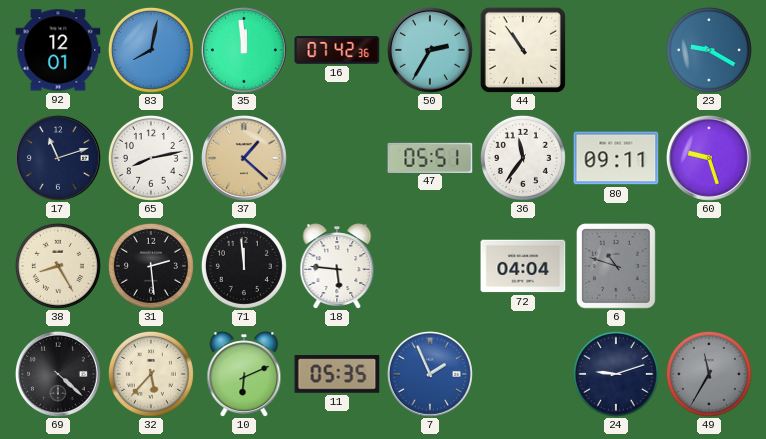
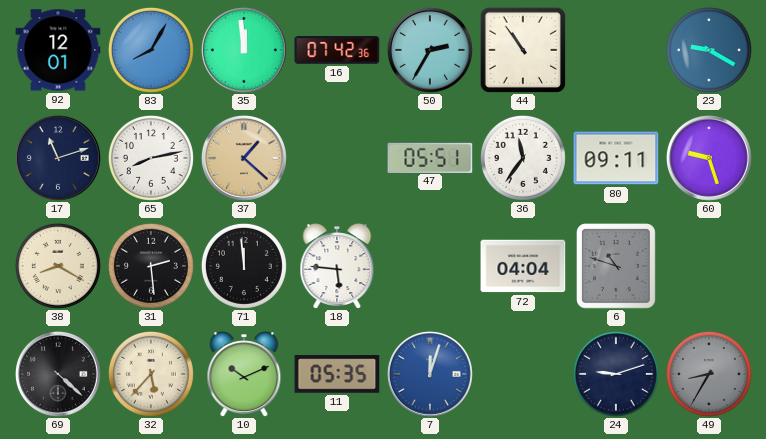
83: 8:02 -> 8:05
38: 8:25 -> 8:20
10: 6:11 -> 10:11
7: 1:56 -> 12:03
49: 11:35 -> 8:35
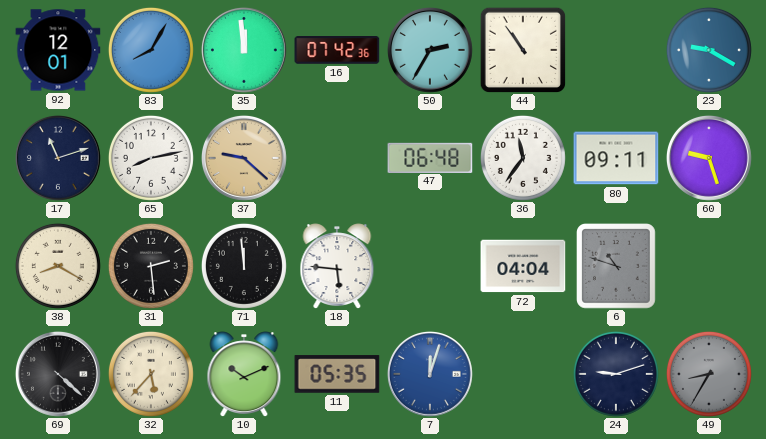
37: 1:22 -> 9:22
47: 05:51 -> 06:48
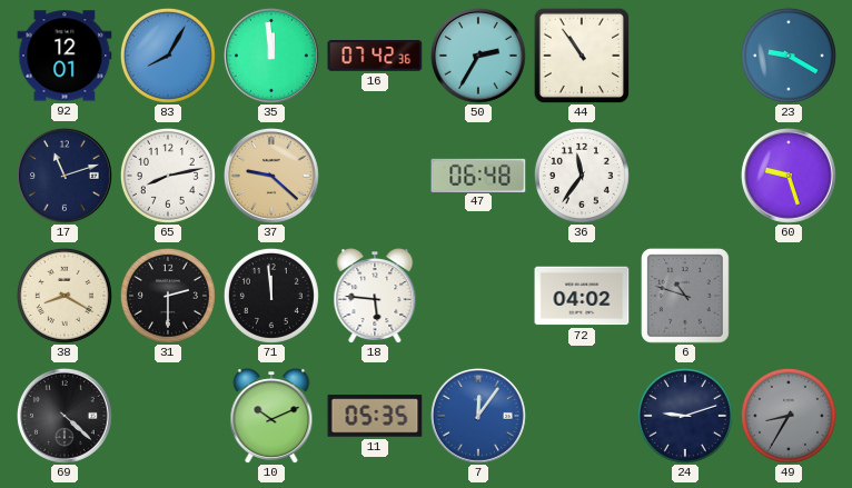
80: 09:11 -> none
31: 2:29 -> 2:30
72: 04:04 -> 04:02
32: 5:37 -> none
7: 12:03 -> 12:06
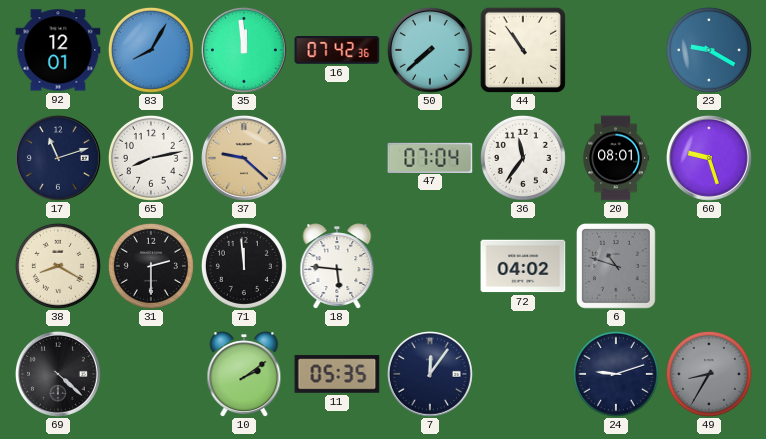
50: 2:35 -> 7:38
47: 06:48 -> 07:04
20: none -> 08:01
10: 10:11 -> 2:09
7 dial: blue -> navy
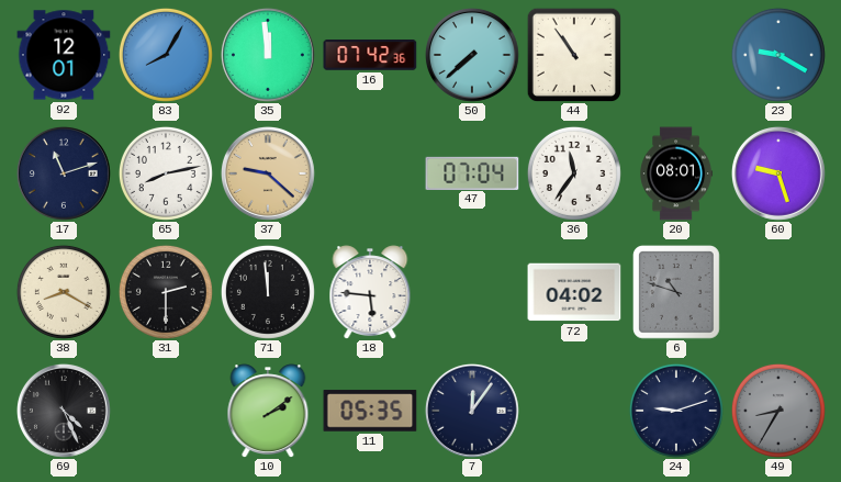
69: 4:22 -> 4:26
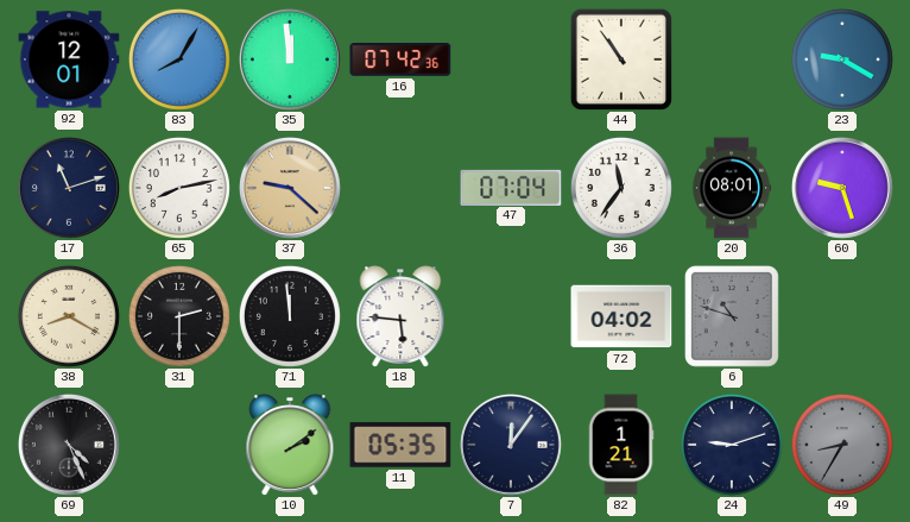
50: 7:38 -> none
82: none -> 1:21
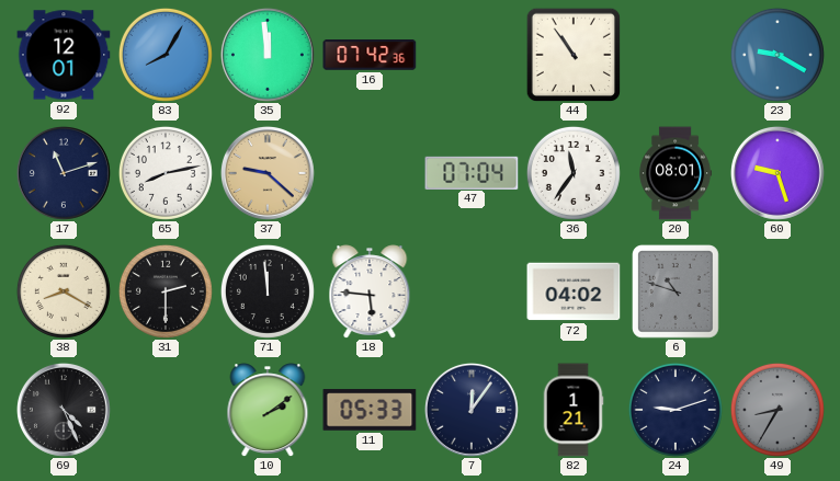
11: 05:35 -> 05:33
